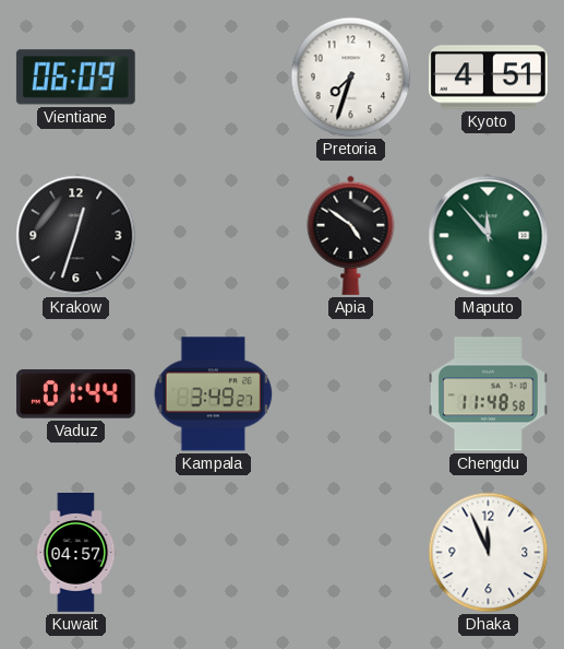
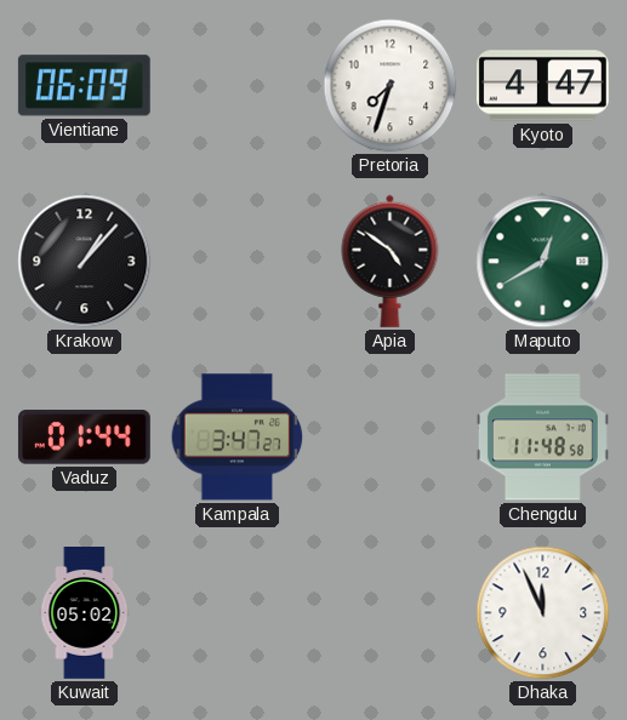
Kyoto: 4:51 -> 4:47
Krakow: 12:33 -> 1:07
Maputo: 11:53 -> 12:40
Kampala: 3:49 -> 3:47
Kuwait: 04:57 -> 05:02
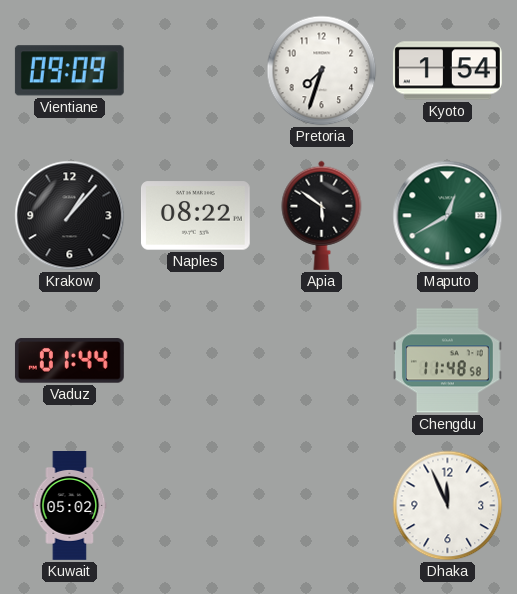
Vientiane: 06:09 -> 09:09
Kyoto: 4:47 -> 1:54
Naples: none -> 08:22
Apia: 4:51 -> 5:51
Kampala: 3:47 -> none
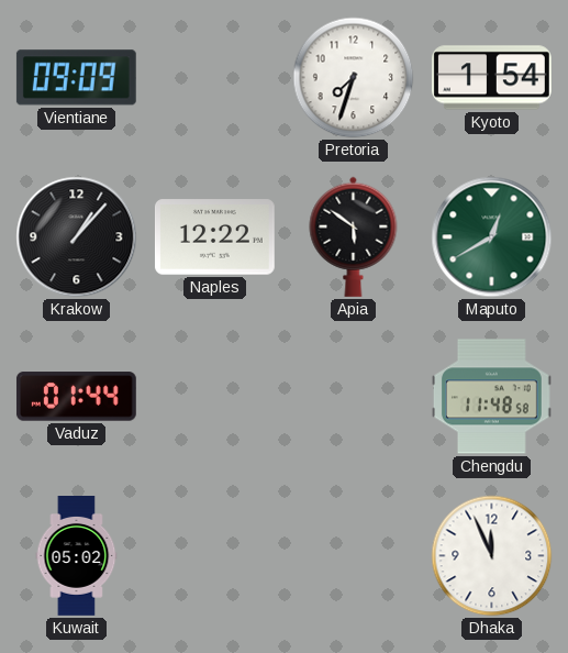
Naples: 08:22 -> 12:22
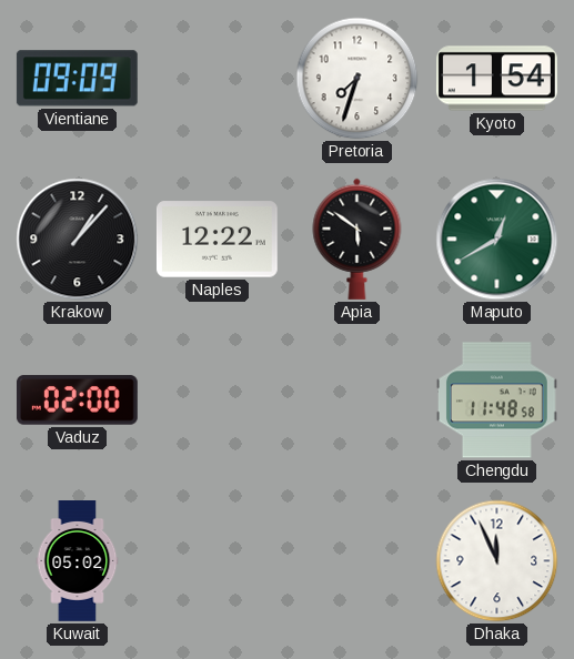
Vaduz: 01:44 -> 02:00
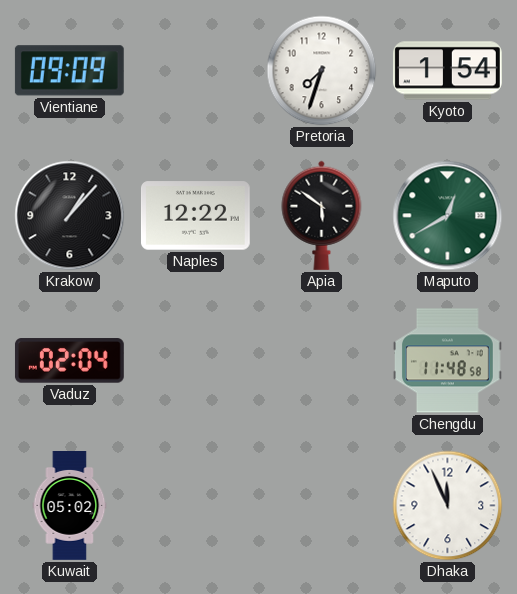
Vaduz: 02:00 -> 02:04
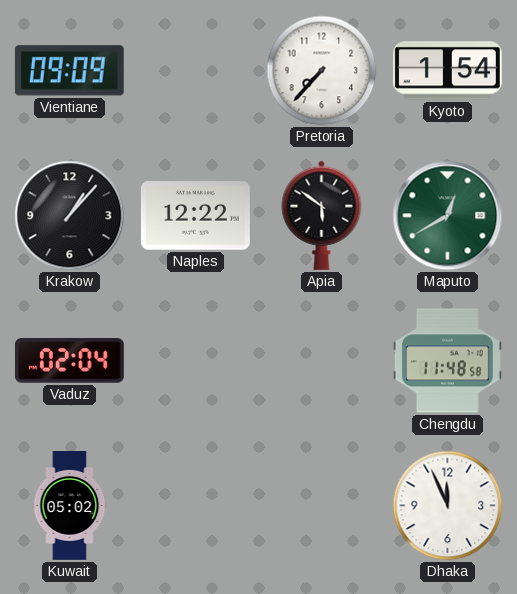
Pretoria: 7:33 -> 7:37
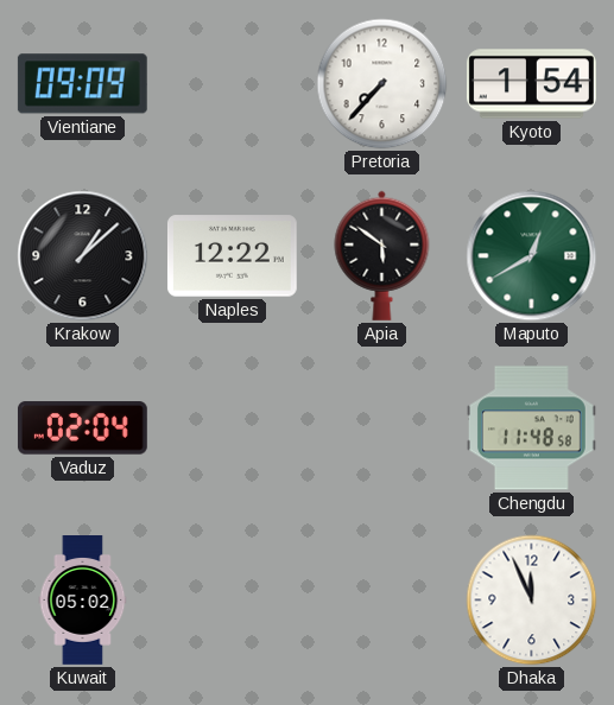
Krakow: 1:07 -> 1:08
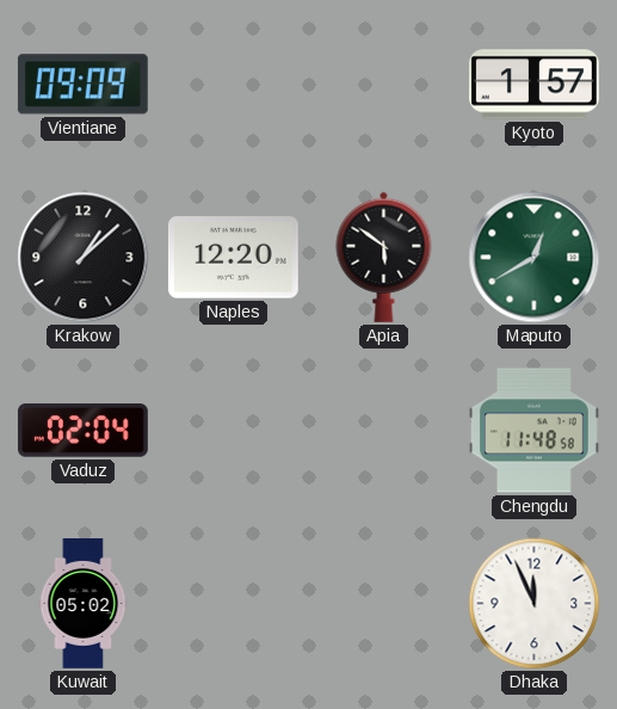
Pretoria: 7:37 -> none
Kyoto: 1:54 -> 1:57
Naples: 12:22 -> 12:20
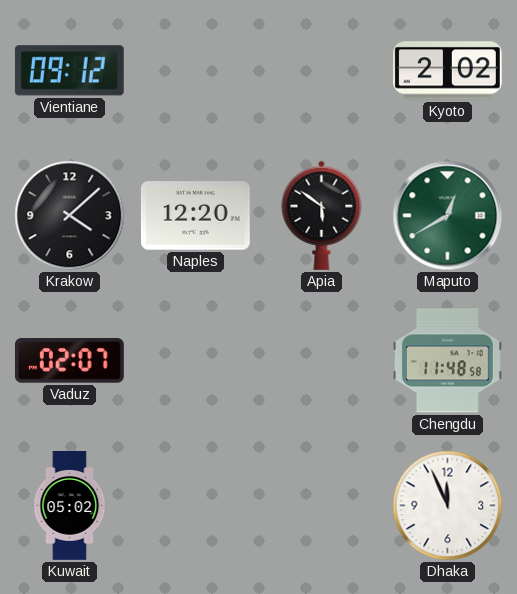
Vientiane: 09:09 -> 09:12
Kyoto: 1:57 -> 2:02
Krakow: 1:08 -> 4:08
Vaduz: 02:04 -> 02:07
